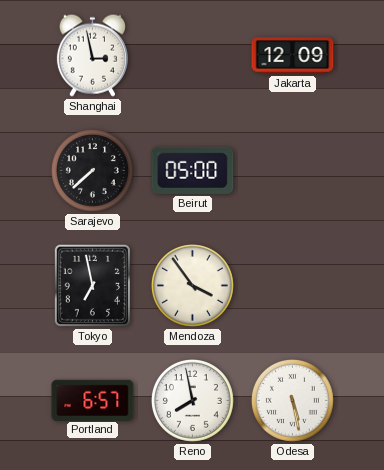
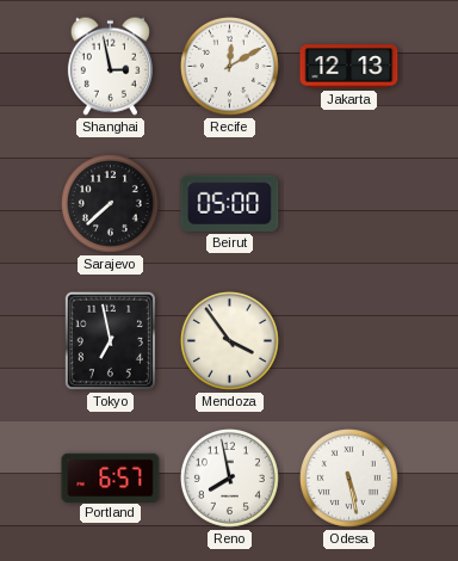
Recife: none -> 12:10
Jakarta: 12:09 -> 12:13
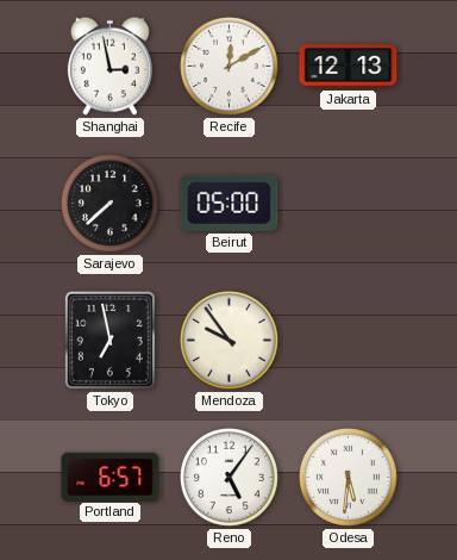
Mendoza: 3:54 -> 9:54
Reno: 7:58 -> 5:06
Odesa: 5:28 -> 5:31
